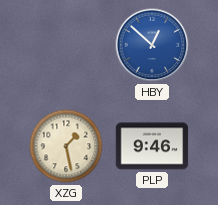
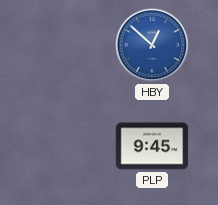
XZG: 1:28 -> none
PLP: 9:46 -> 9:45
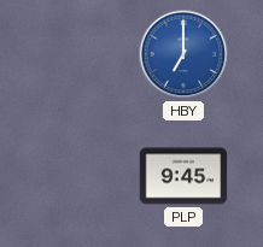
HBY: 12:52 -> 7:00
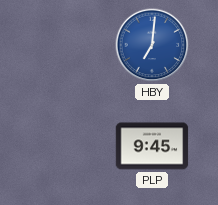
HBY: 7:00 -> 7:01
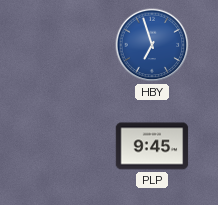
HBY: 7:01 -> 6:57
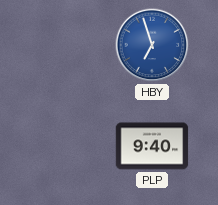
PLP: 9:45 -> 9:40
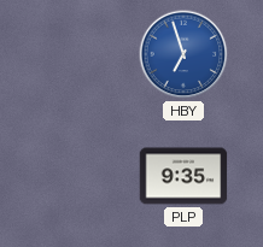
PLP: 9:40 -> 9:35
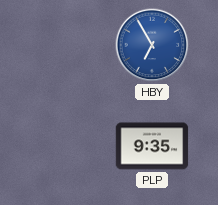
HBY: 6:57 -> 6:55
